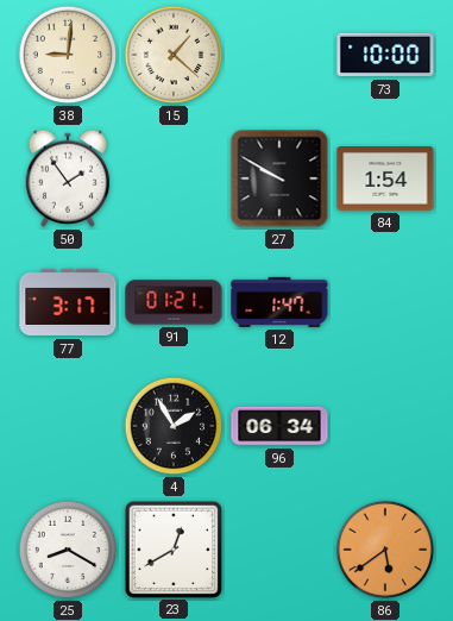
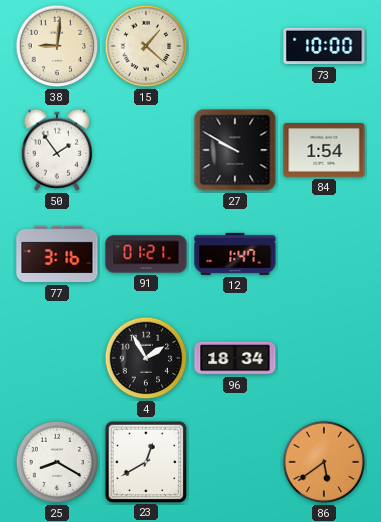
77: 3:17 -> 3:16
96: 06:34 -> 18:34
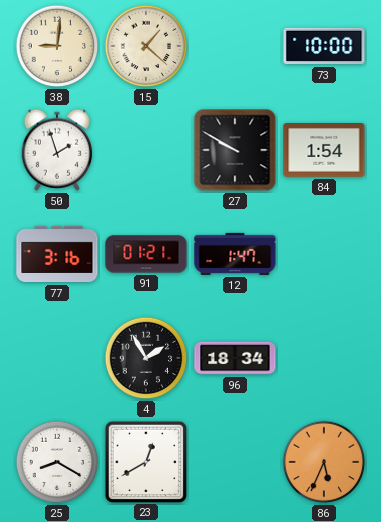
50: 1:54 -> 1:57
86: 5:39 -> 5:34
